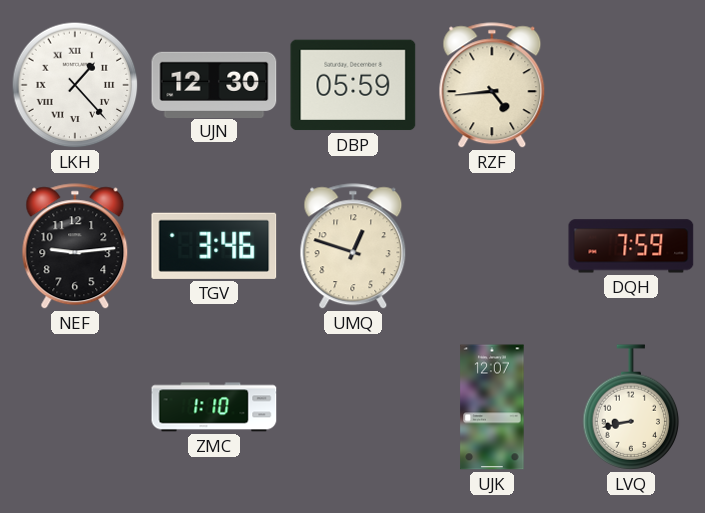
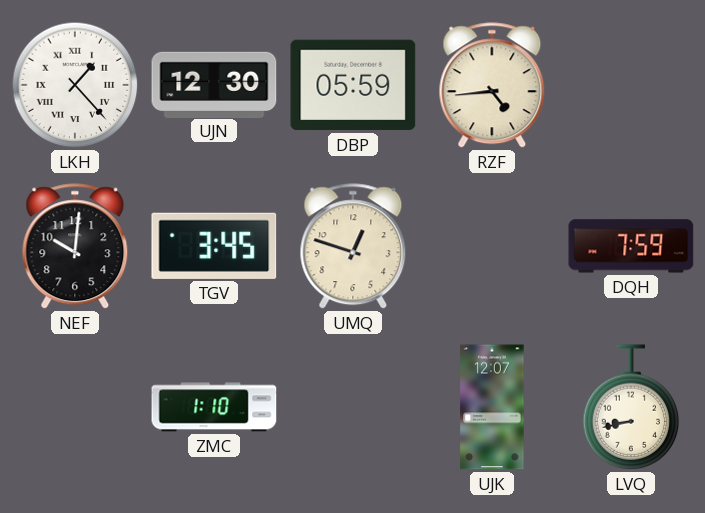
NEF: 9:14 -> 10:01
TGV: 3:46 -> 3:45
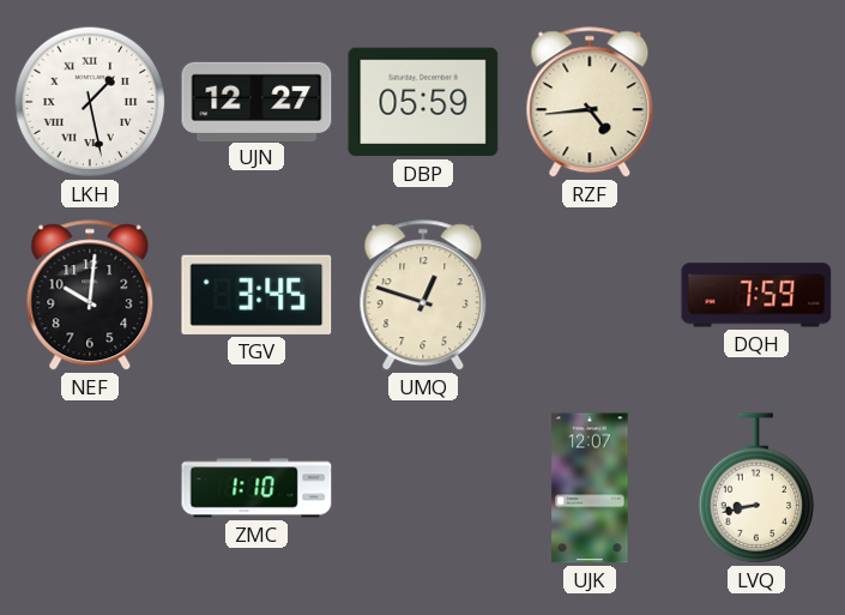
LKH: 1:23 -> 1:28
UJN: 12:30 -> 12:27
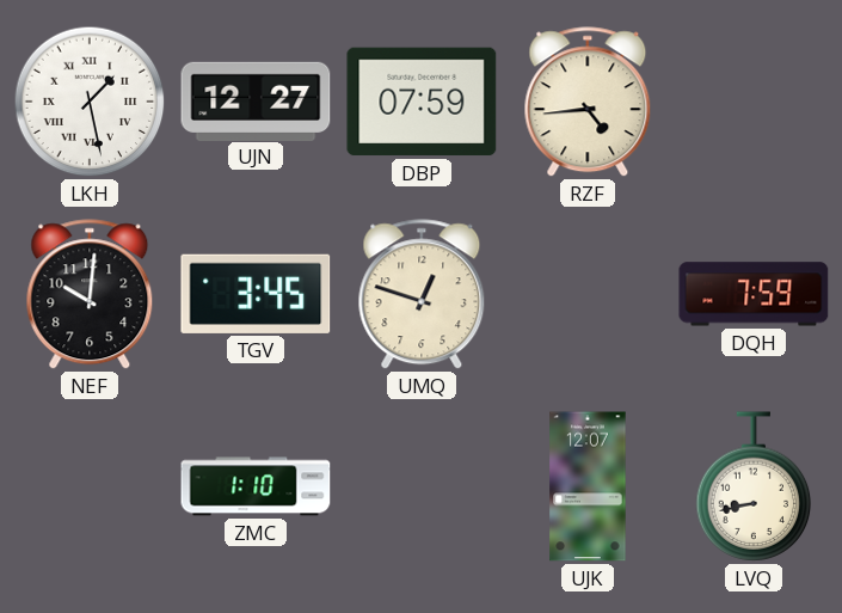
DBP: 05:59 -> 07:59
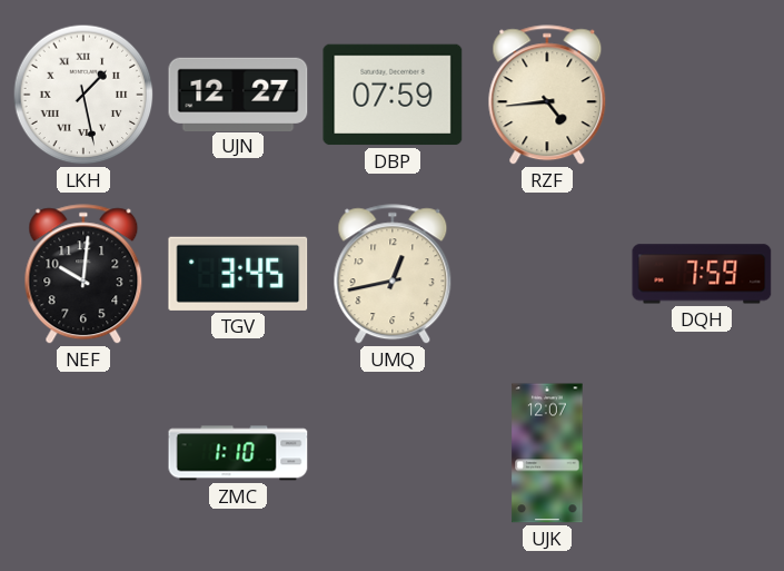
UMQ: 12:48 -> 12:43
LVQ: 8:43 -> none
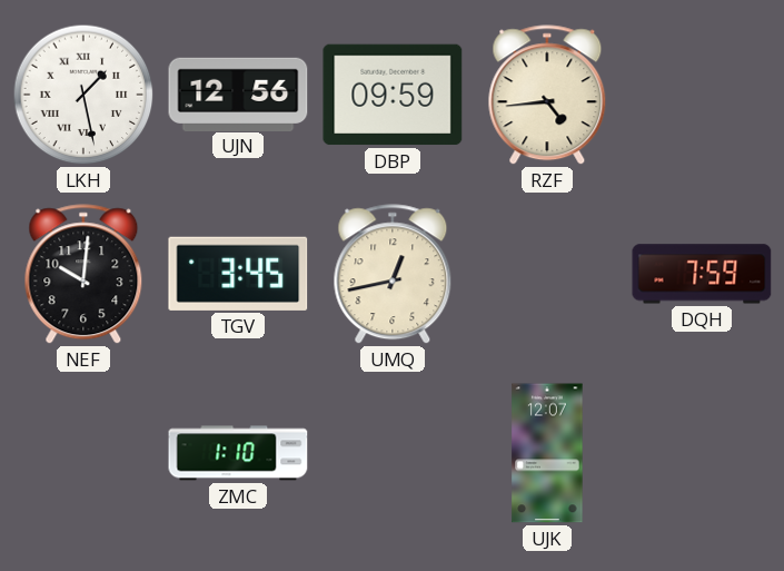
UJN: 12:27 -> 12:56
DBP: 07:59 -> 09:59
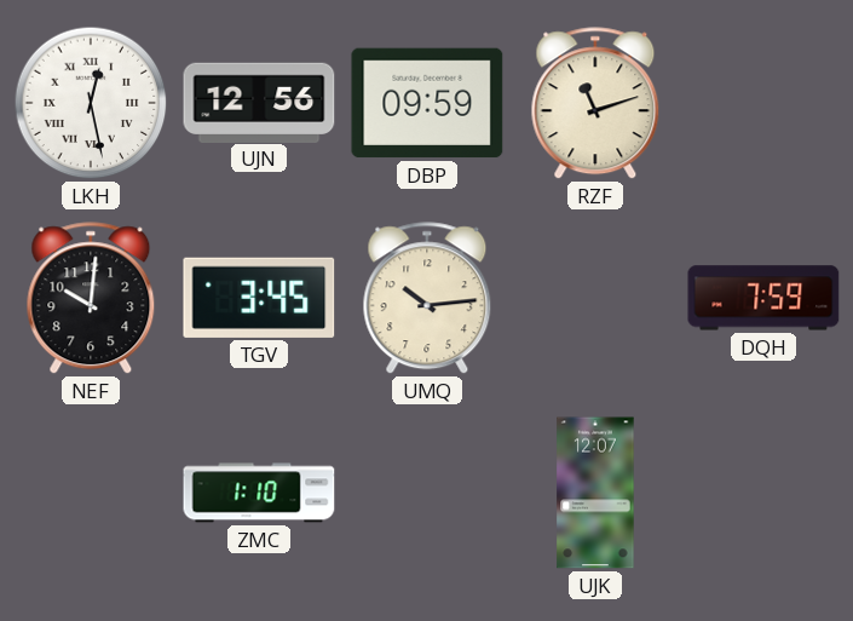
LKH: 1:28 -> 12:28
RZF: 4:44 -> 11:12
UMQ: 12:43 -> 10:14
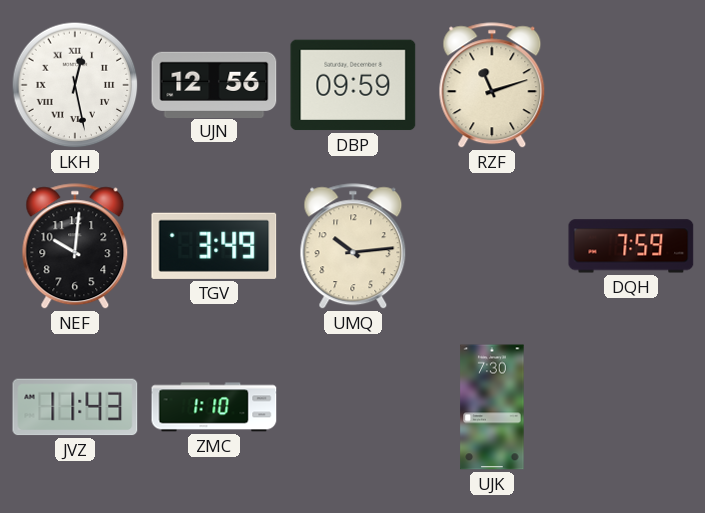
TGV: 3:45 -> 3:49
JVZ: none -> 11:43
UJK: 12:07 -> 7:30
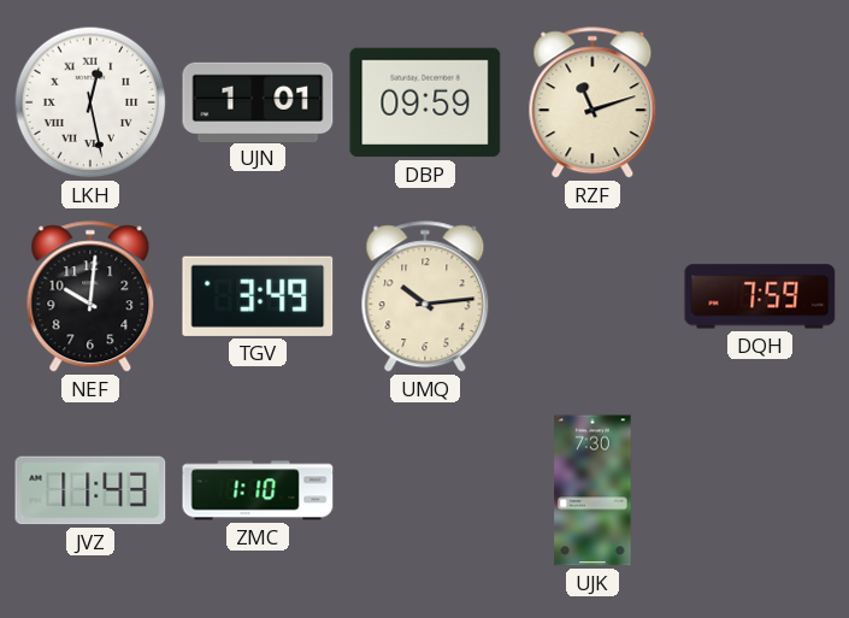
UJN: 12:56 -> 1:01
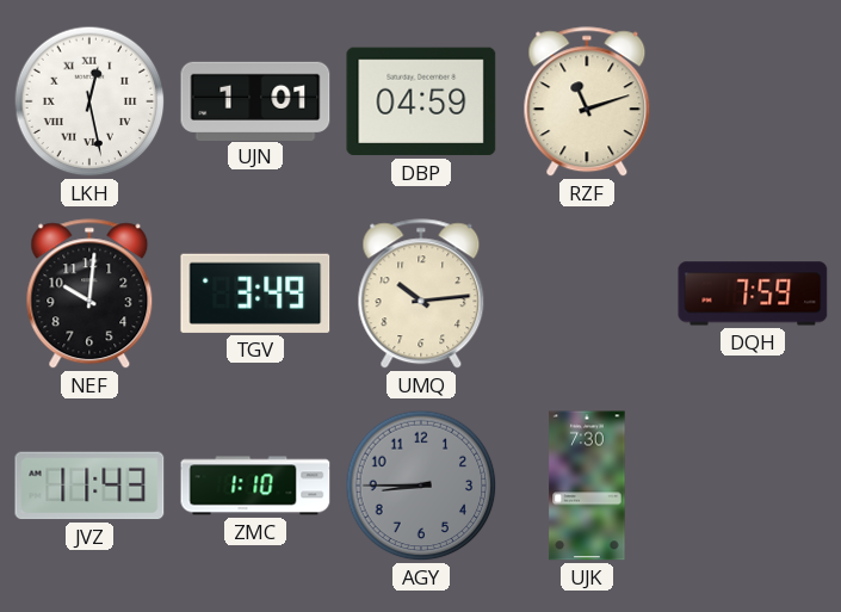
DBP: 09:59 -> 04:59
AGY: none -> 8:45
